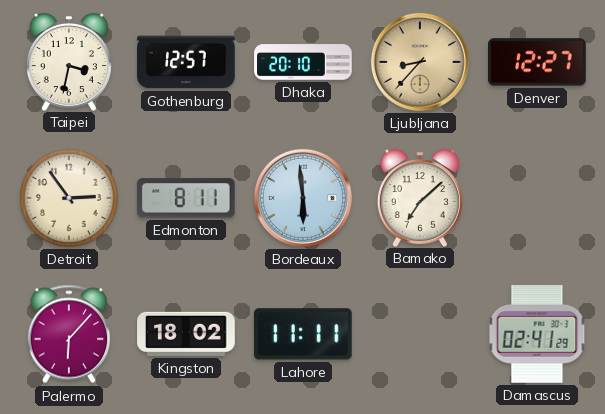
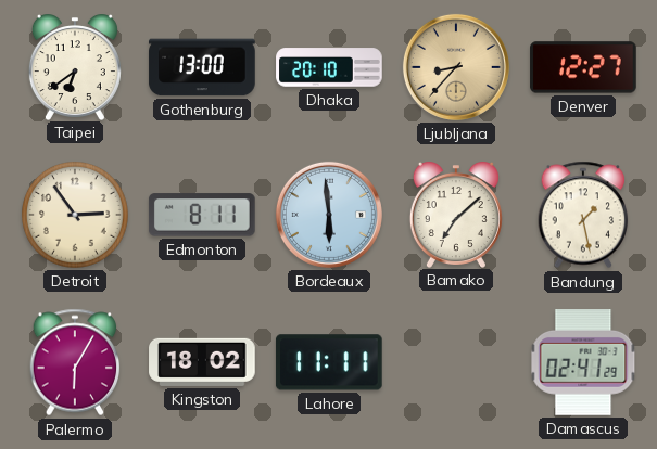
Taipei: 3:32 -> 6:39
Gothenburg: 12:57 -> 13:00
Bandung: none -> 1:28
Palermo: 6:07 -> 6:05
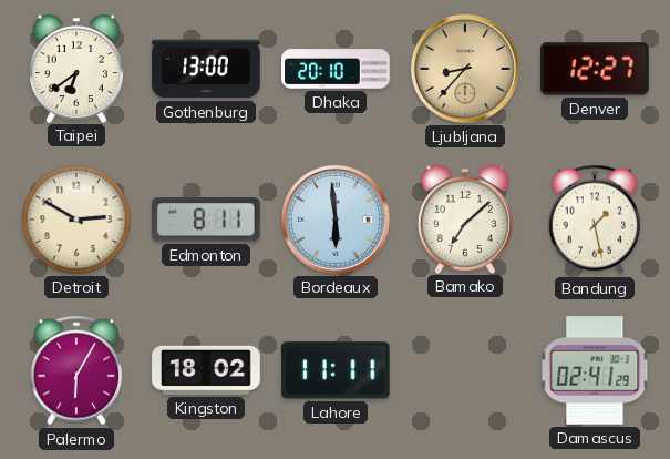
Detroit: 2:54 -> 2:50
